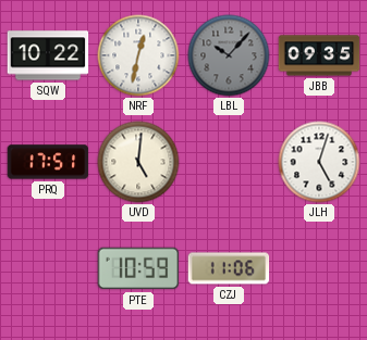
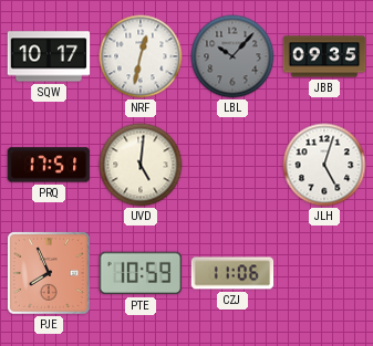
SQW: 10:22 -> 10:17
PJE: none -> 7:56
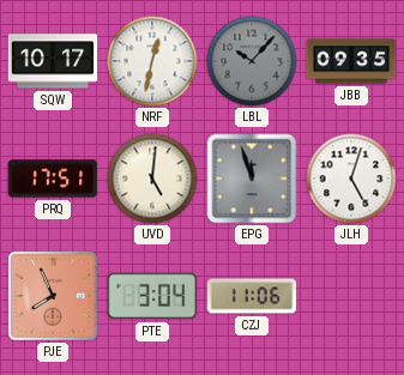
EPG: none -> 11:57
PTE: 10:59 -> 3:04
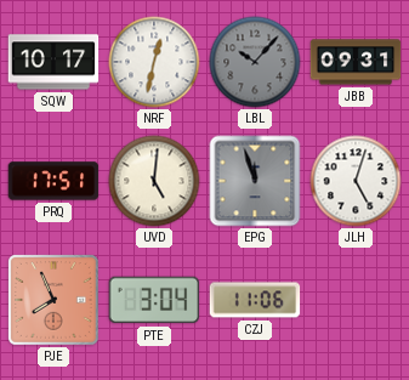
JBB: 09:35 -> 09:31
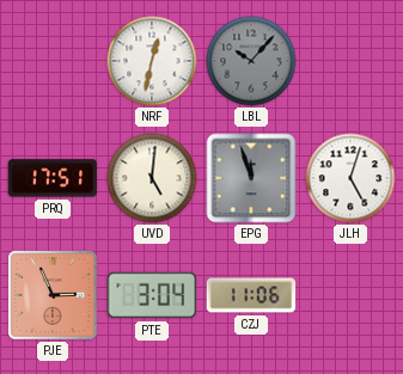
SQW: 10:17 -> none
JBB: 09:31 -> none
PJE: 7:56 -> 2:56
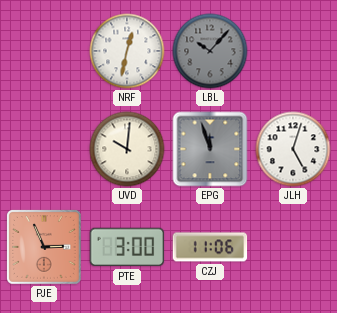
PRQ: 17:51 -> none
UVD: 5:01 -> 10:01
PTE: 3:04 -> 3:00
